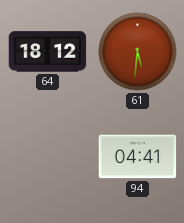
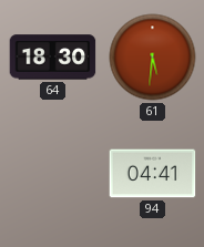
64: 18:12 -> 18:30
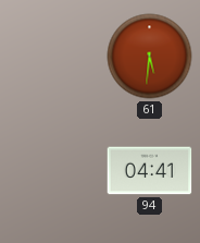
64: 18:30 -> none
